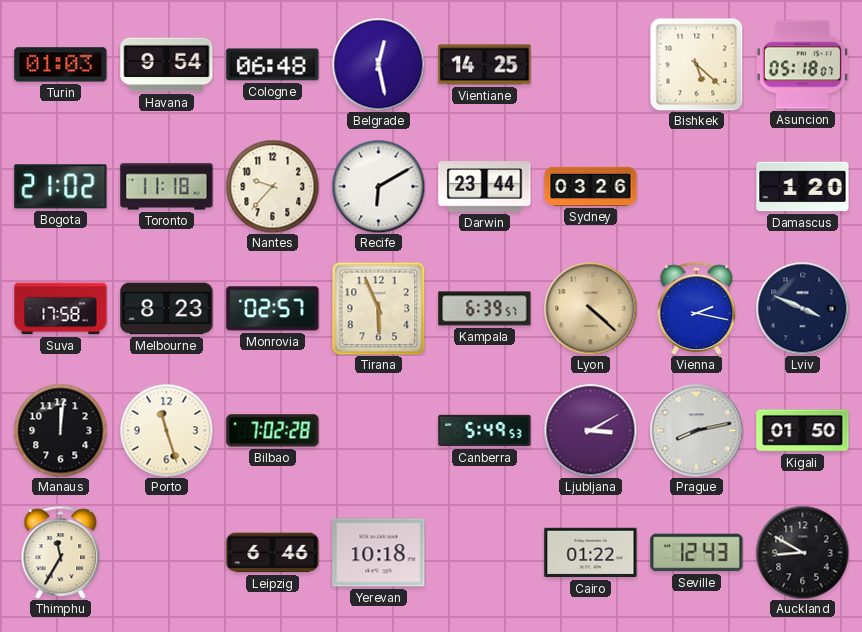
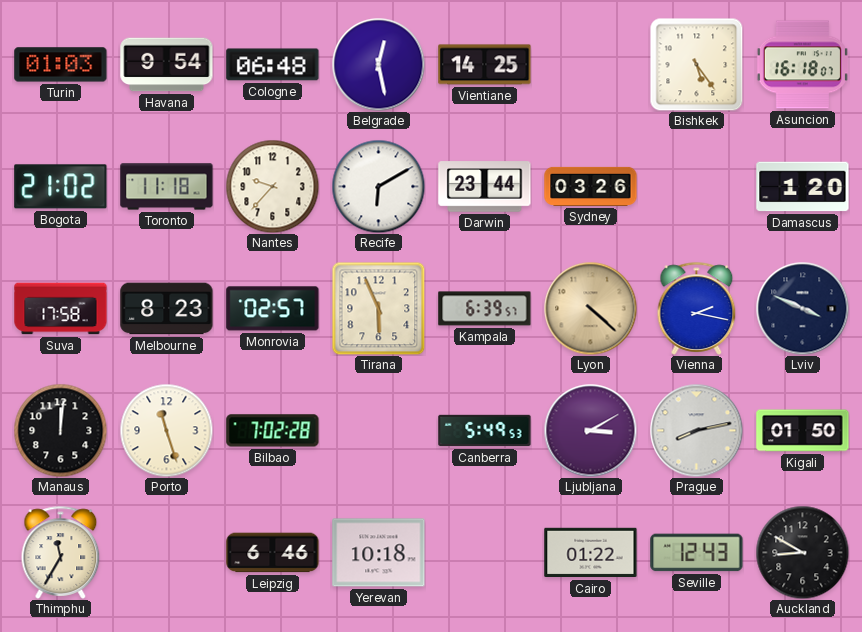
Bishkek: 5:22 -> 5:24
Asuncion: 05:18 -> 16:18
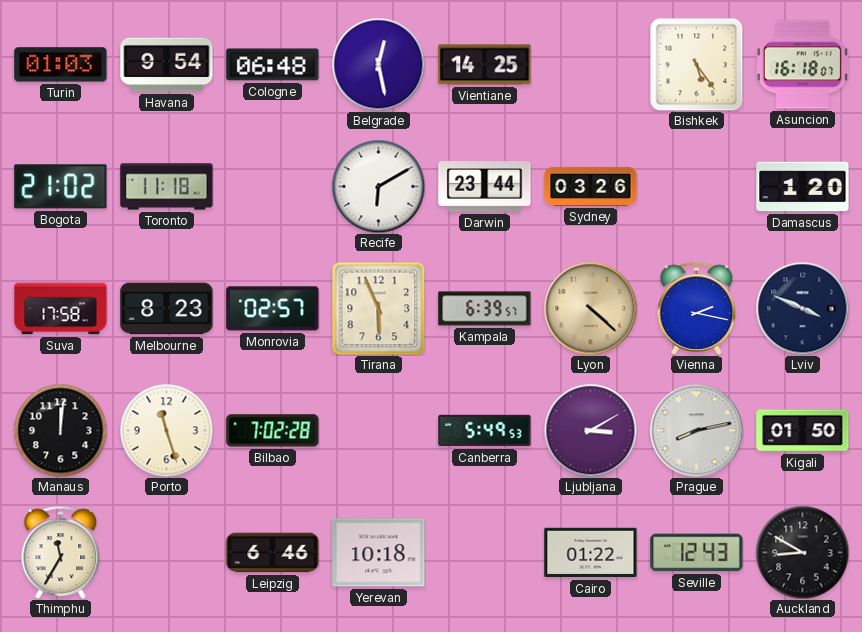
Nantes: 9:37 -> none
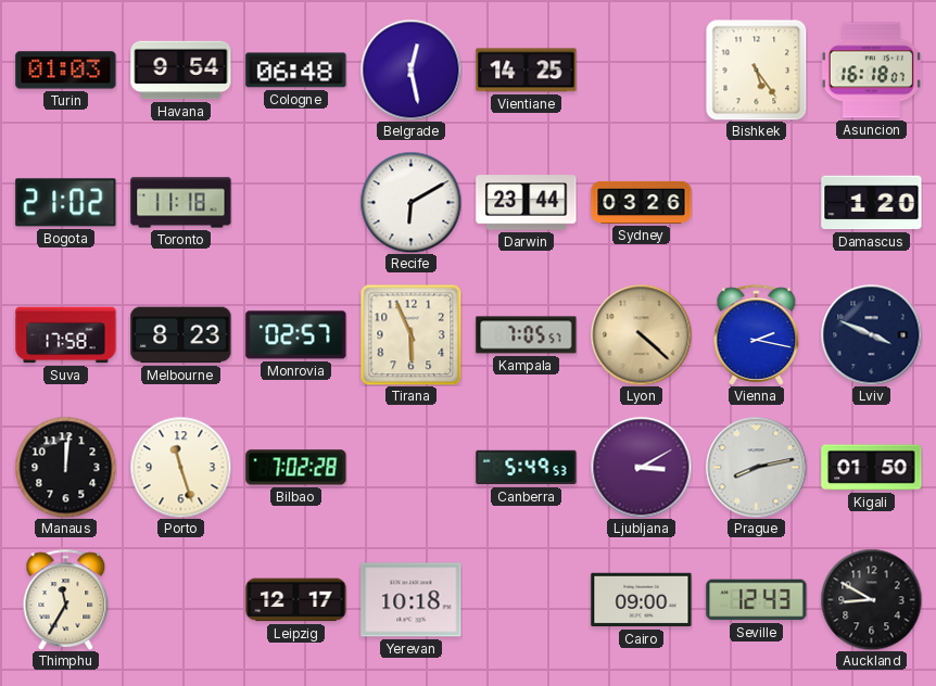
Kampala: 6:39 -> 7:05
Leipzig: 6:46 -> 12:17
Cairo: 01:22 -> 09:00
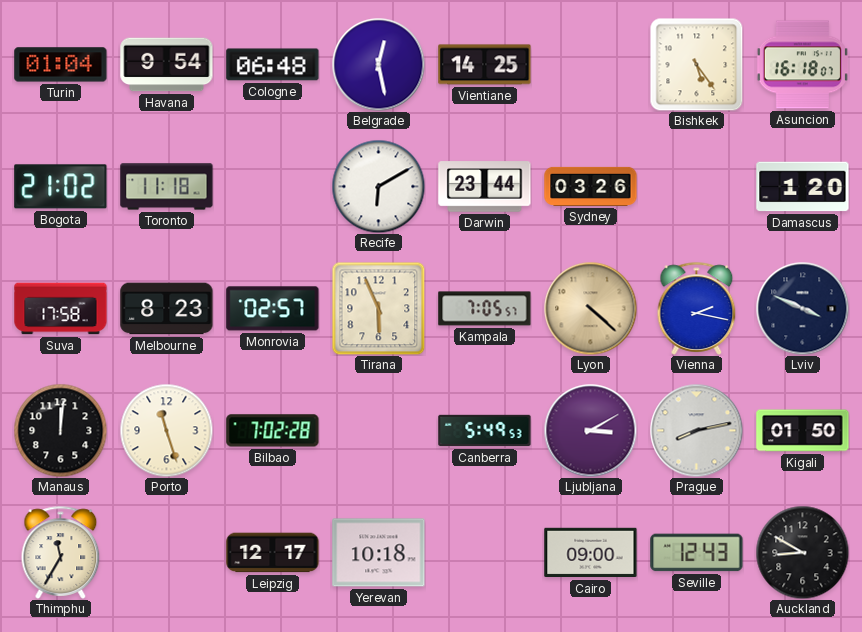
Turin: 01:03 -> 01:04
